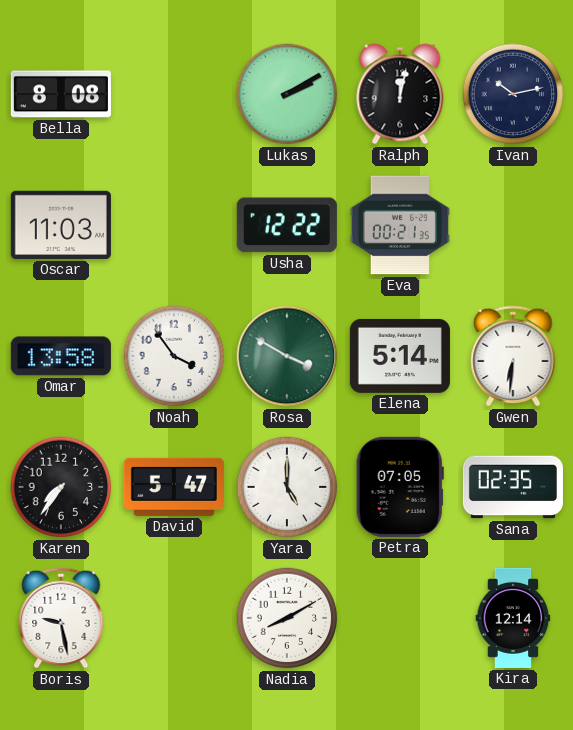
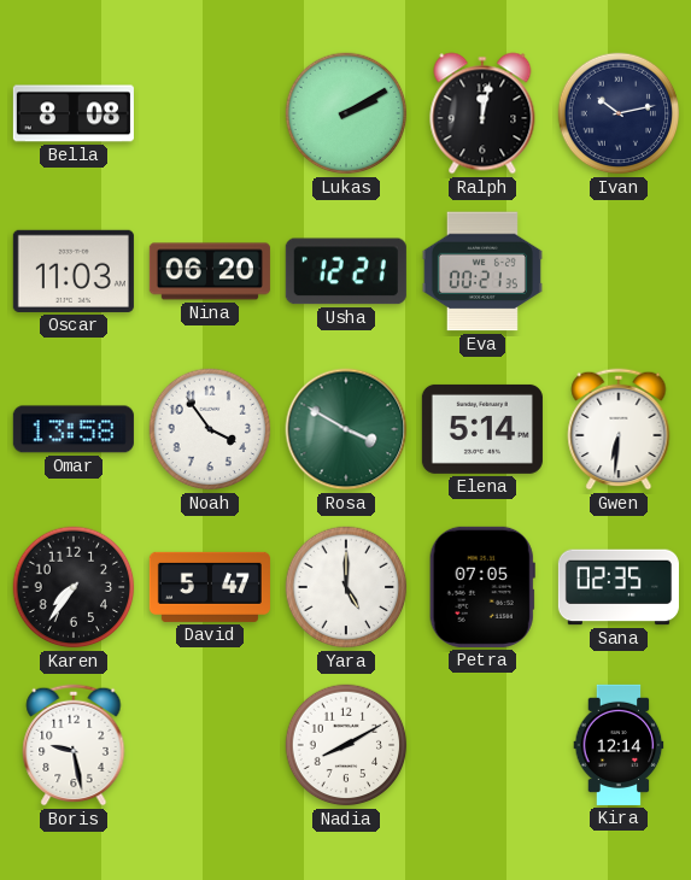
Nina: none -> 06:20
Usha: 12:22 -> 12:21
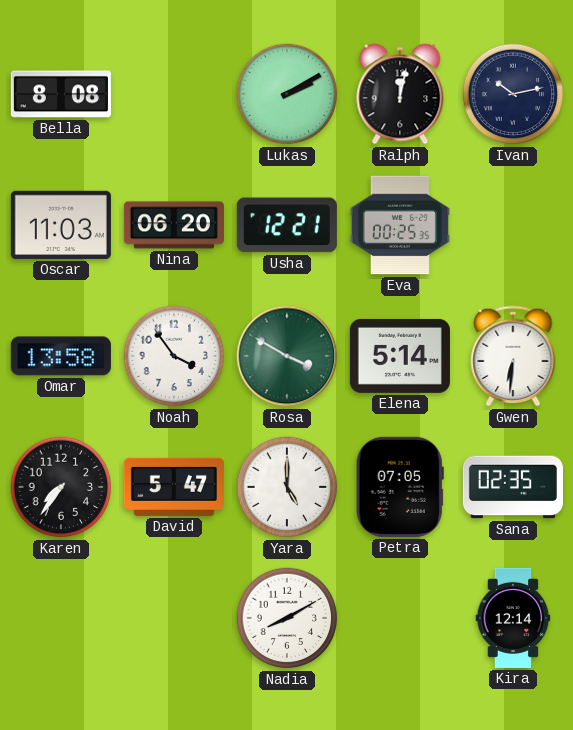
Eva: 00:21 -> 00:25
Boris: 9:28 -> none
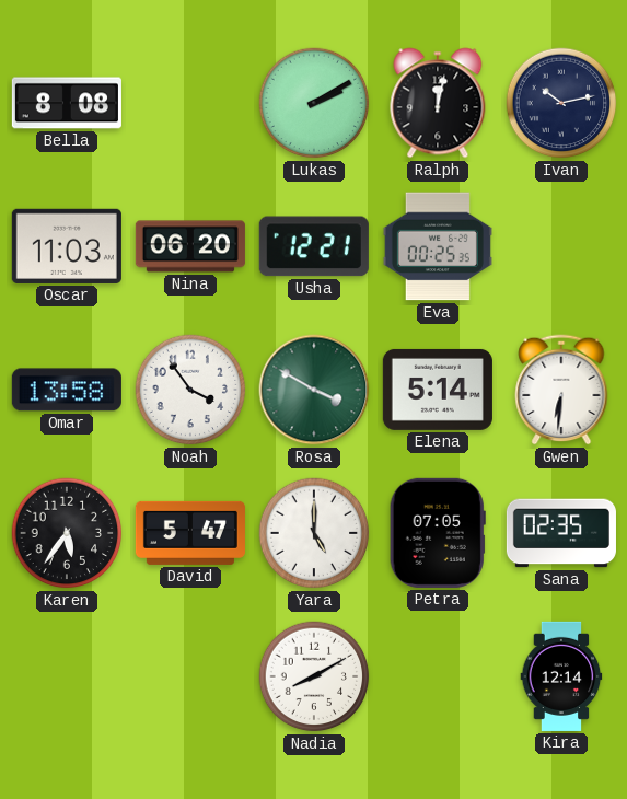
Karen: 7:36 -> 5:36
